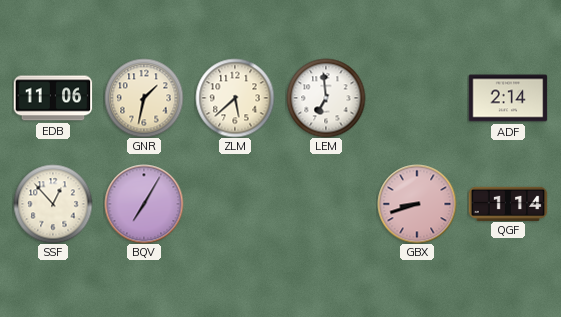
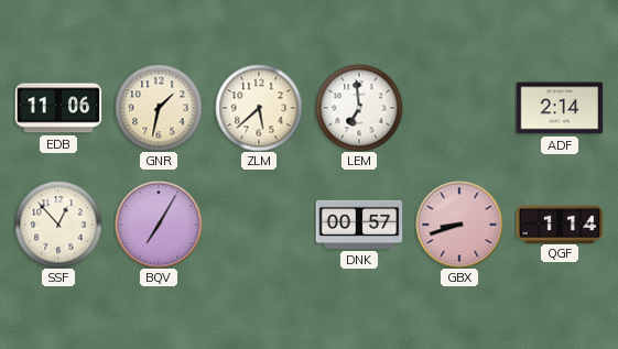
DNK: none -> 00:57
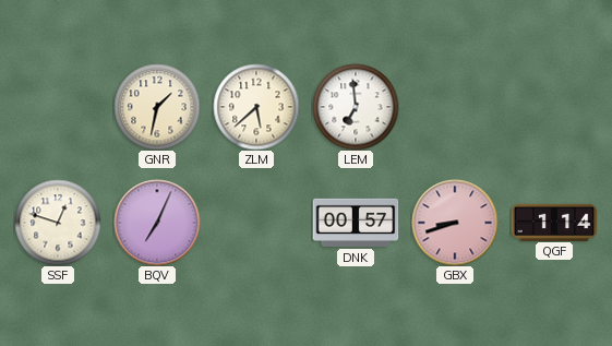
EDB: 11:06 -> none
ADF: 2:14 -> none
SSF: 12:53 -> 12:48
BQV: 7:05 -> 7:04
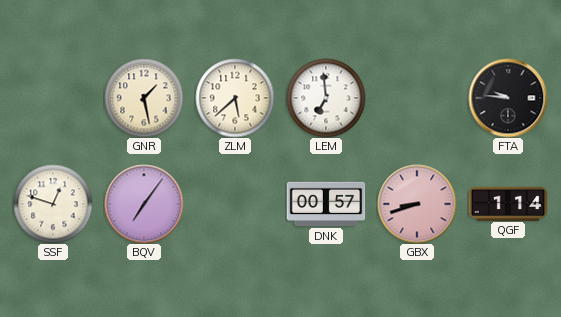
GNR: 1:32 -> 1:28
FTA: none -> 9:46
BQV: 7:04 -> 7:06
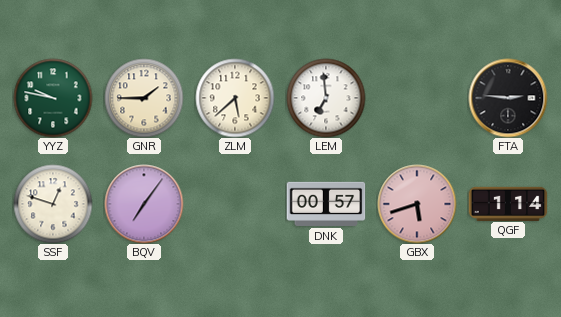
YYZ: none -> 9:47
GNR: 1:28 -> 1:45
FTA: 9:46 -> 2:46
GBX: 8:42 -> 5:42
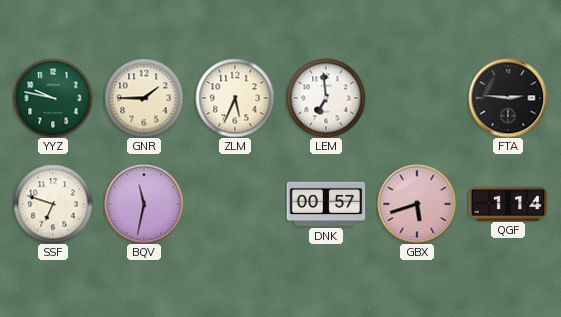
ZLM: 5:38 -> 5:34
SSF: 12:48 -> 6:48
BQV: 7:06 -> 11:32
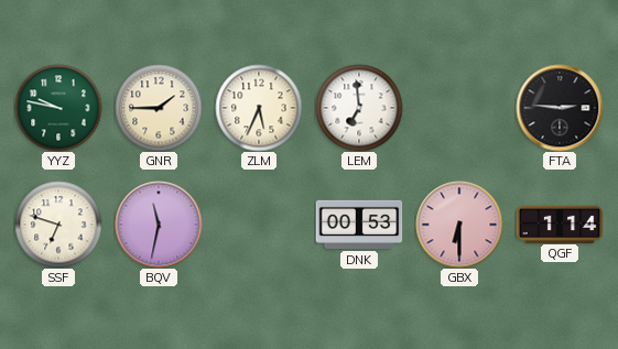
DNK: 00:57 -> 00:53
GBX: 5:42 -> 6:30
